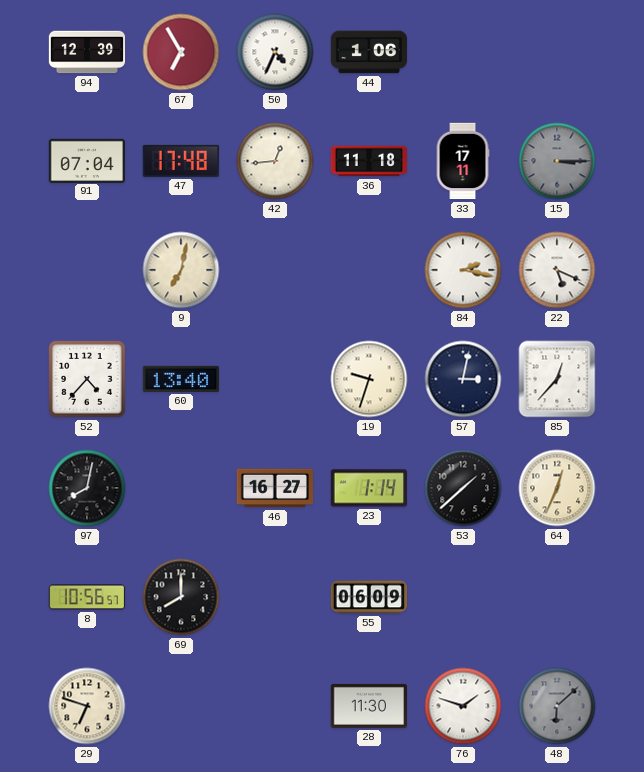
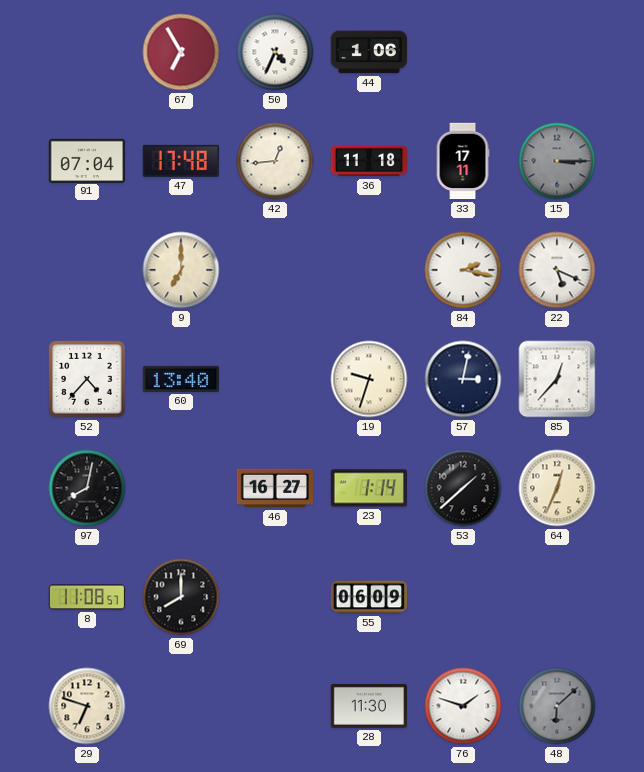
94: 12:39 -> none
9: 7:02 -> 7:00
8: 10:56 -> 11:08
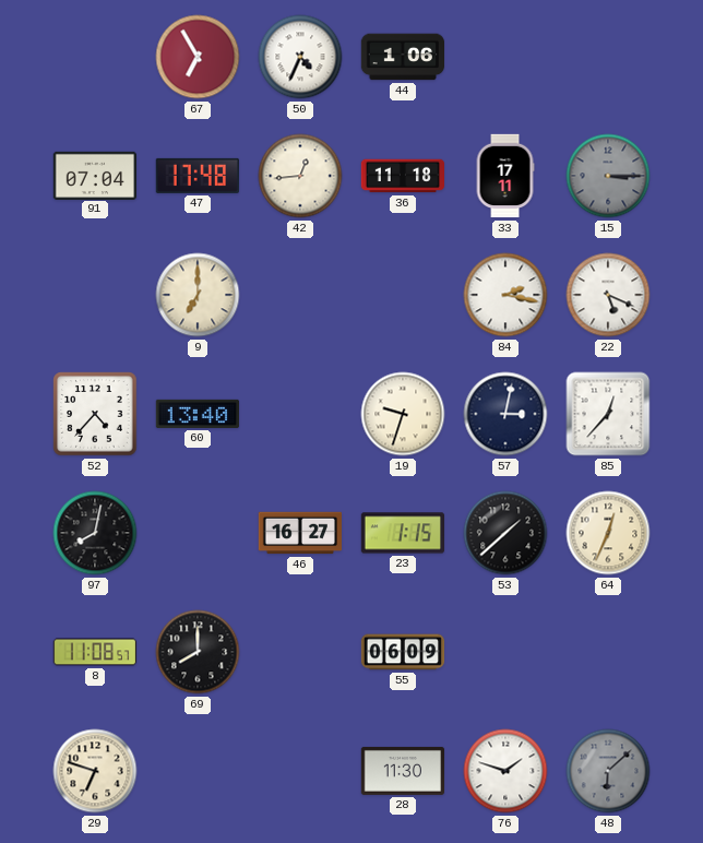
23: 1:14 -> 1:15
